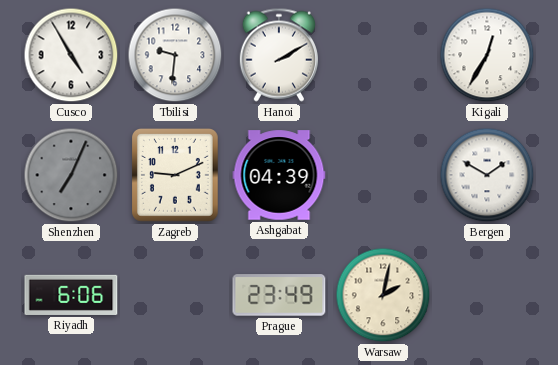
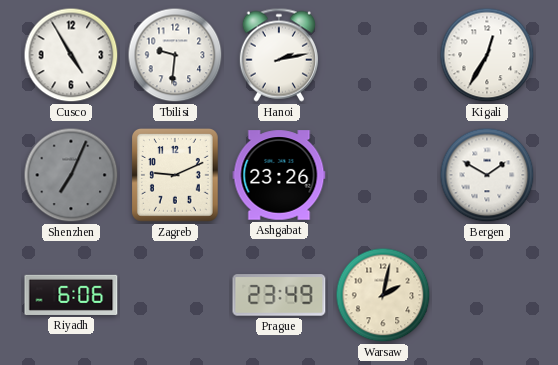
Hanoi: 2:10 -> 2:13
Ashgabat: 04:39 -> 23:26
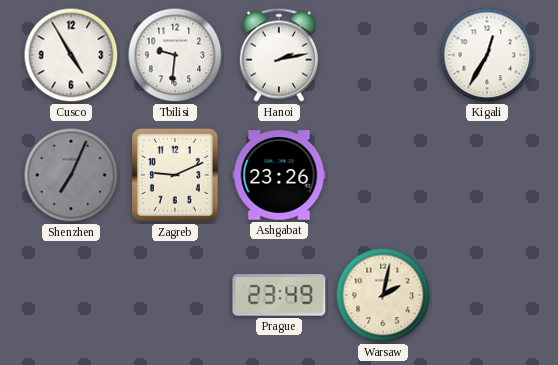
Bergen: 1:50 -> none
Riyadh: 6:06 -> none
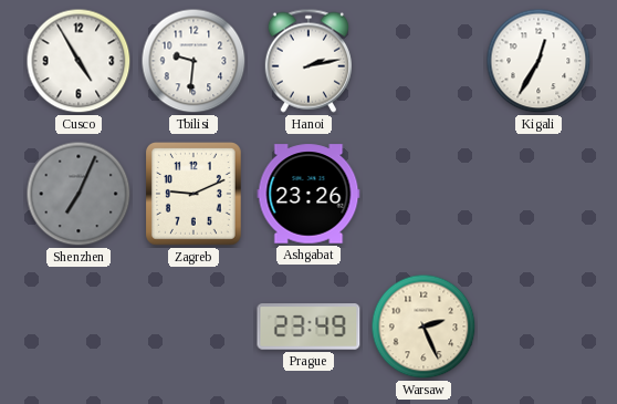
Warsaw: 2:02 -> 2:26
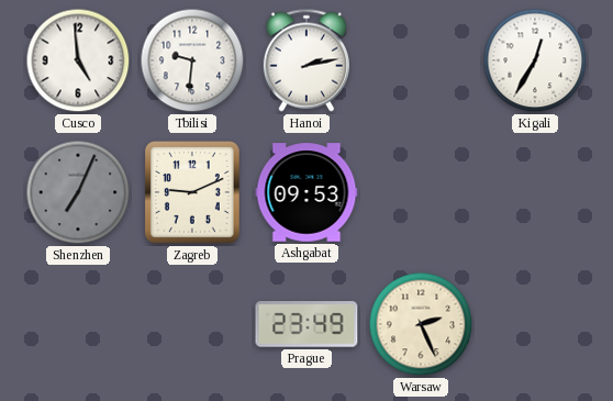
Cusco: 4:55 -> 4:59
Ashgabat: 23:26 -> 09:53
